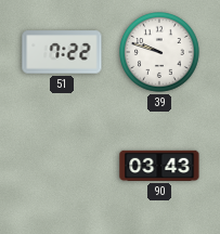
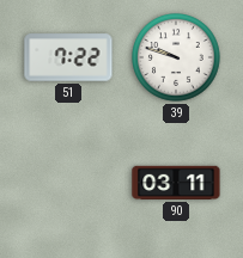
90: 03:43 -> 03:11
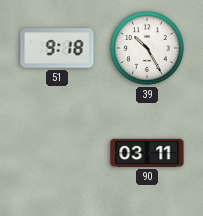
51: 7:22 -> 9:18
39: 9:48 -> 10:25
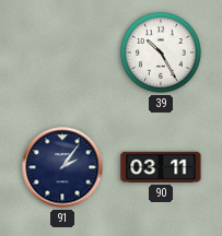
51: 9:18 -> none
91: none -> 2:06
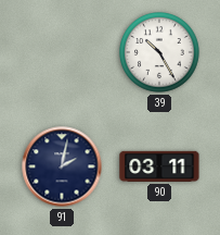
91: 2:06 -> 2:02
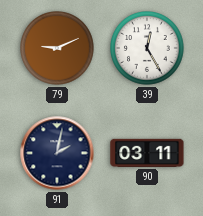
79: none -> 9:11
39: 10:25 -> 12:25
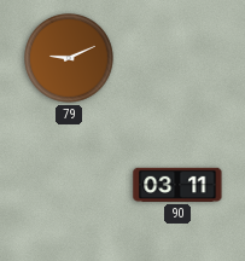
39: 12:25 -> none
91: 2:02 -> none
